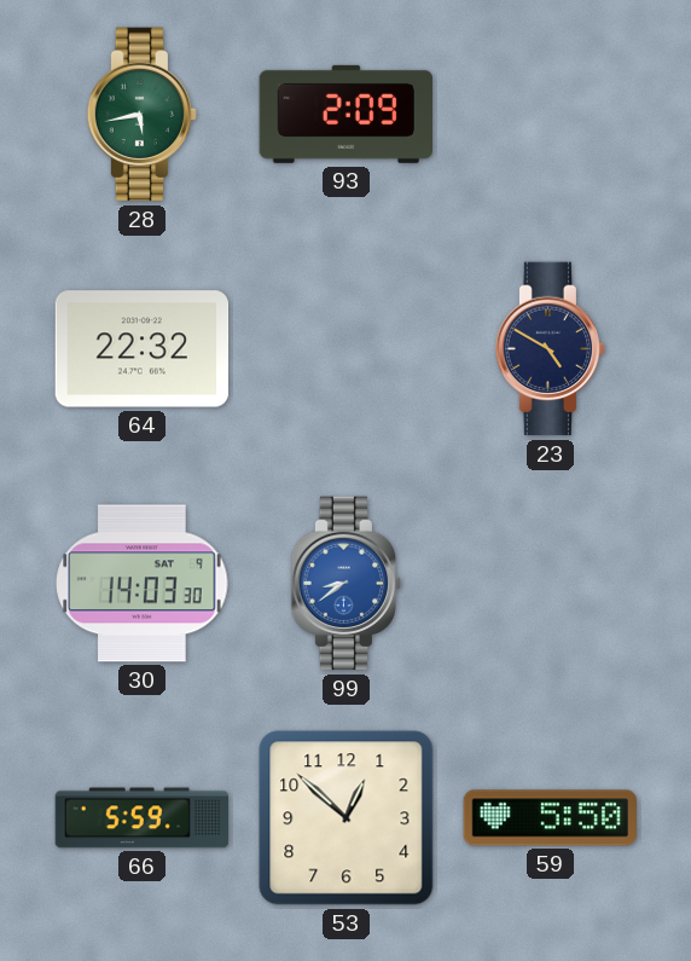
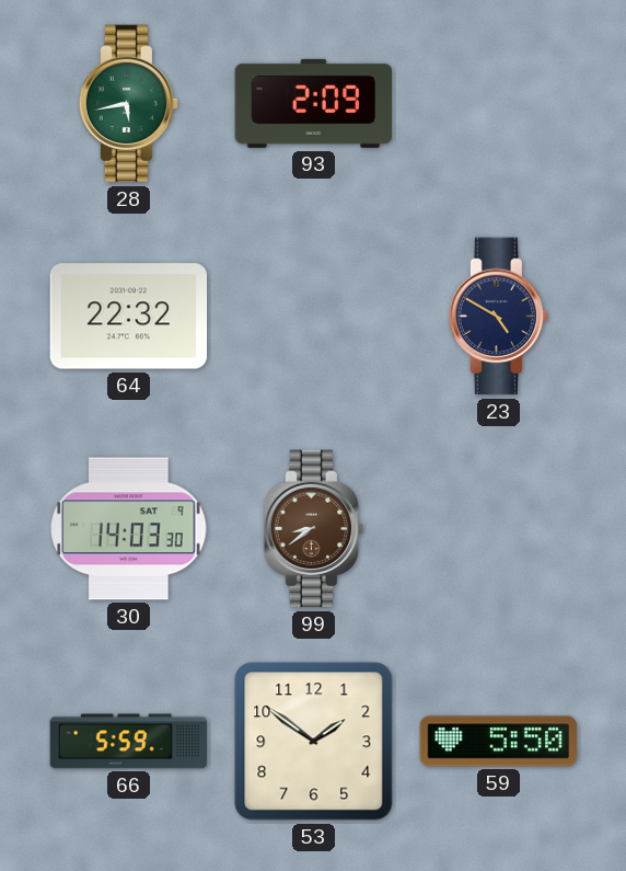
99 dial: blue -> brown
53: 12:52 -> 1:51
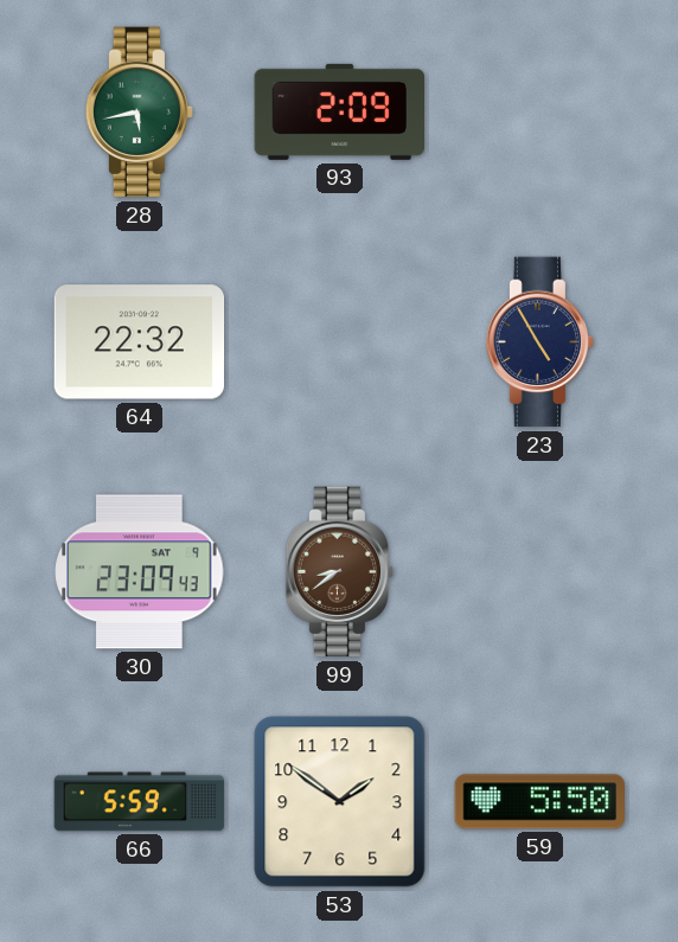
23: 4:50 -> 4:55
30: 14:03 -> 23:09
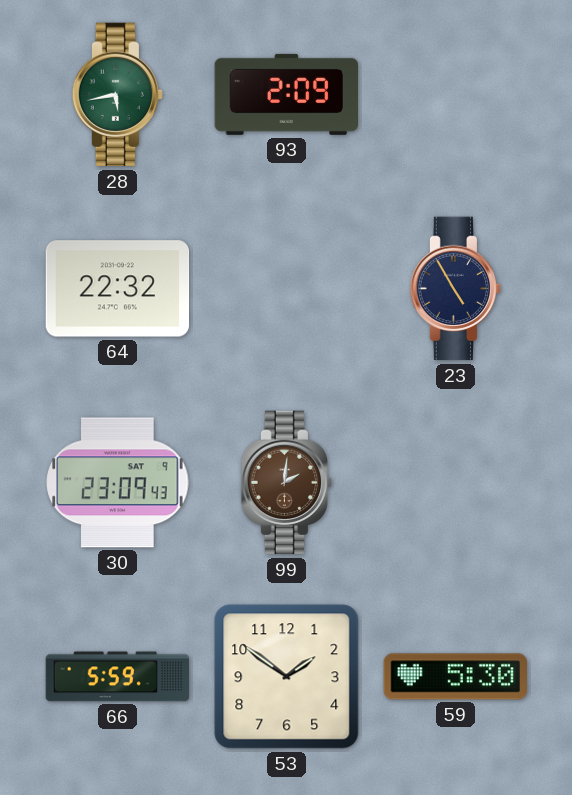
99: 8:39 -> 2:01
59: 5:50 -> 5:30
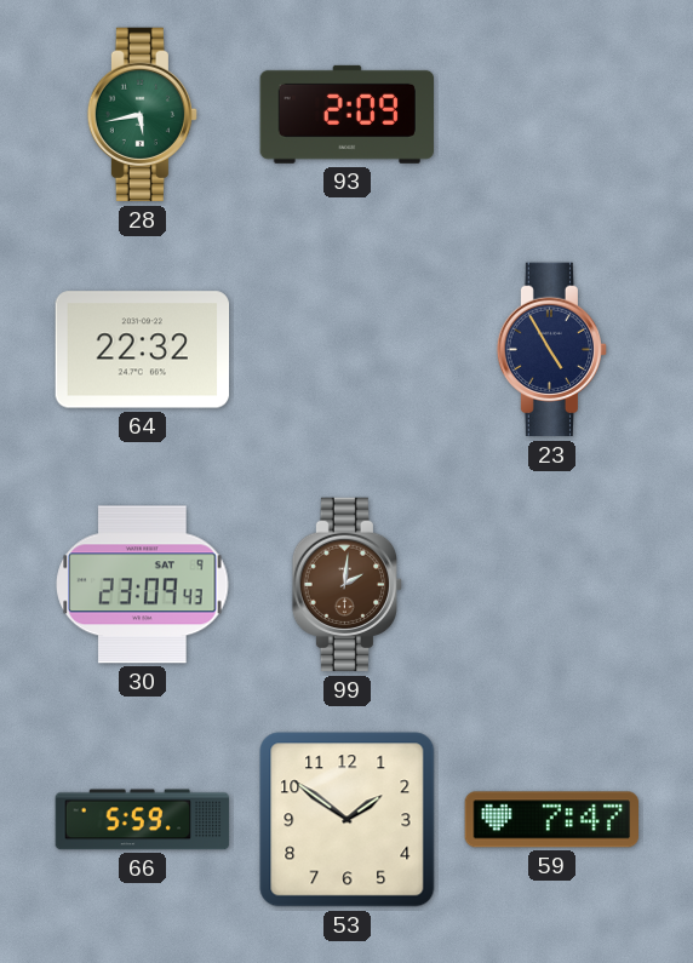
59: 5:30 -> 7:47
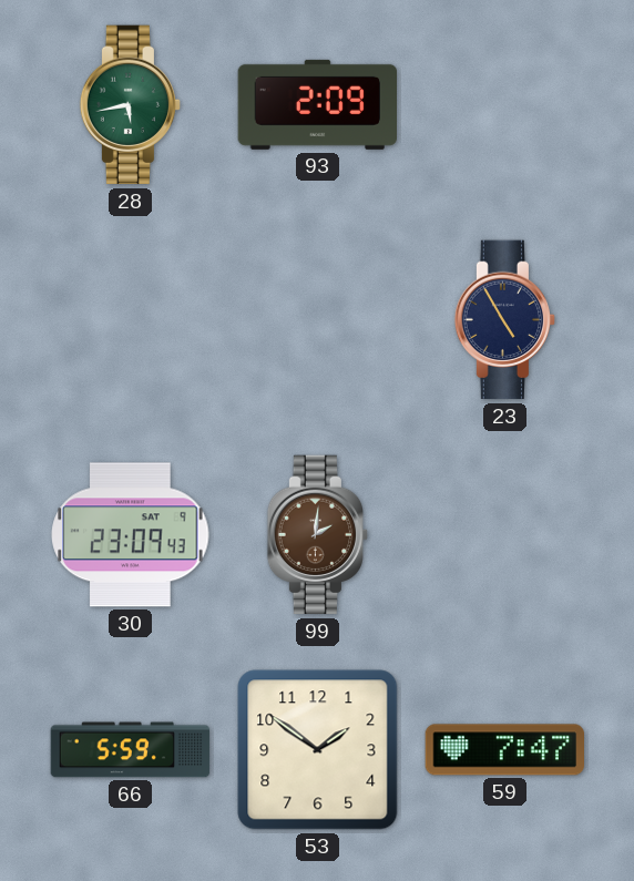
64: 22:32 -> none
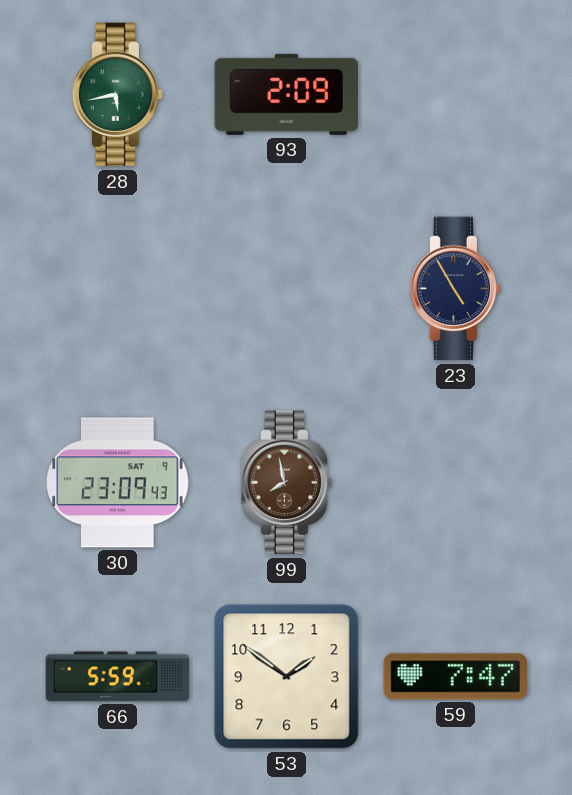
99: 2:01 -> 7:58
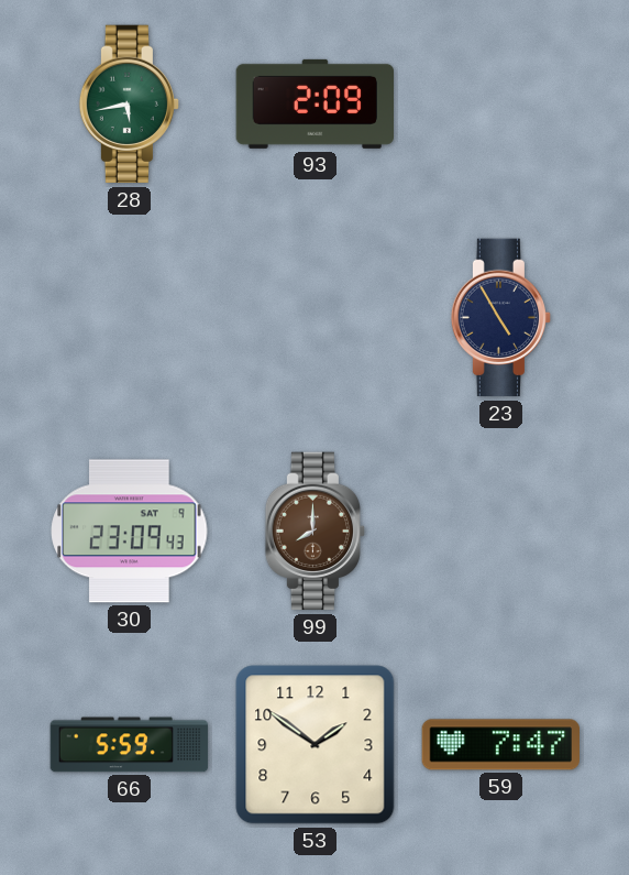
99: 7:58 -> 8:00
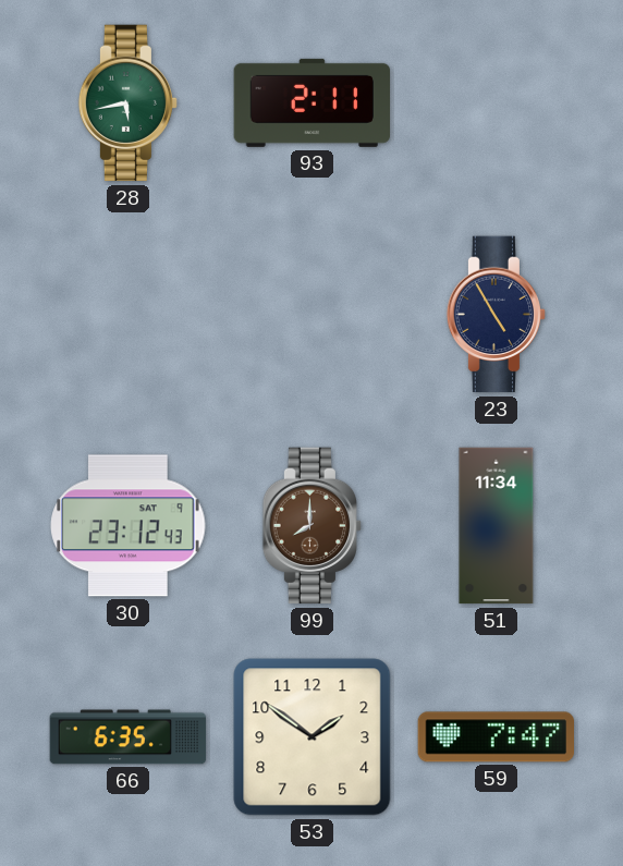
93: 2:09 -> 2:11
30: 23:09 -> 23:12
51: none -> 11:34
66: 5:59 -> 6:35
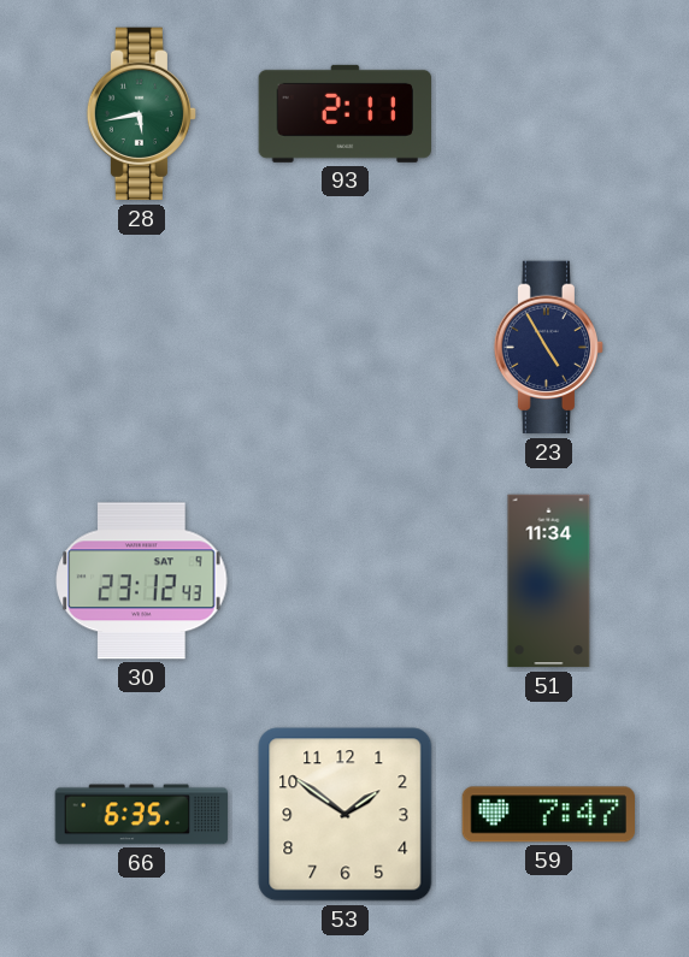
99: 8:00 -> none
